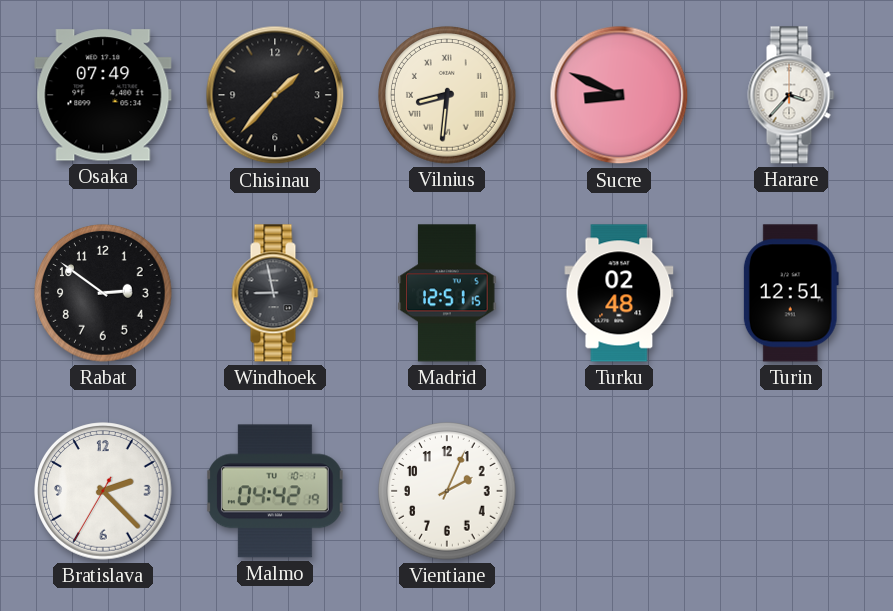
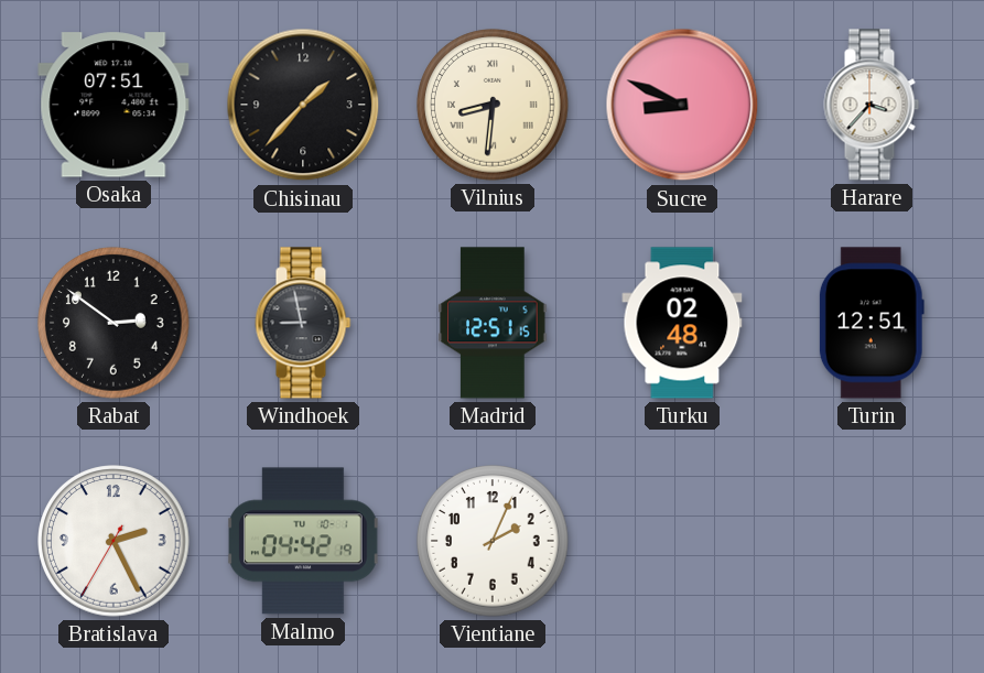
Osaka: 07:49 -> 07:51
Bratislava: 2:22 -> 2:25
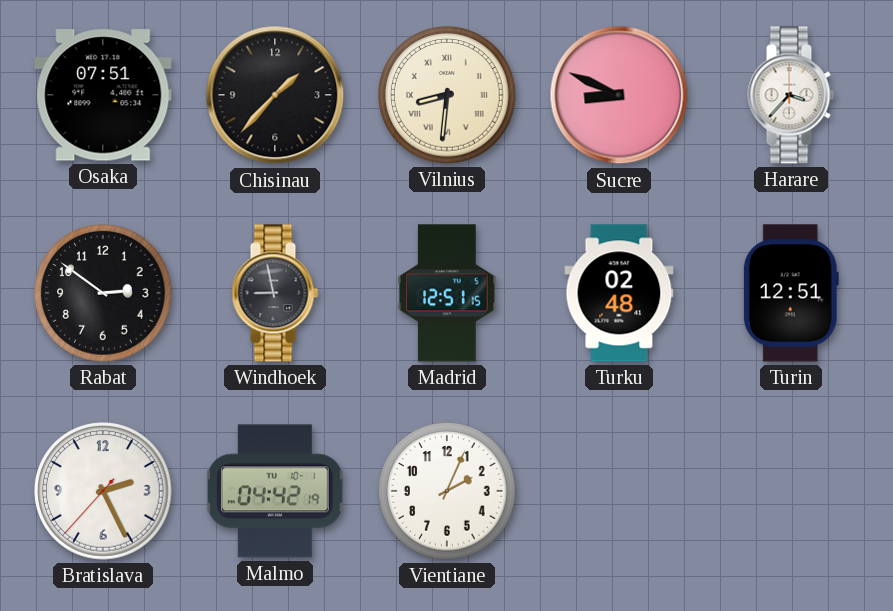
Bratislava: 2:25:35 -> 2:25:37
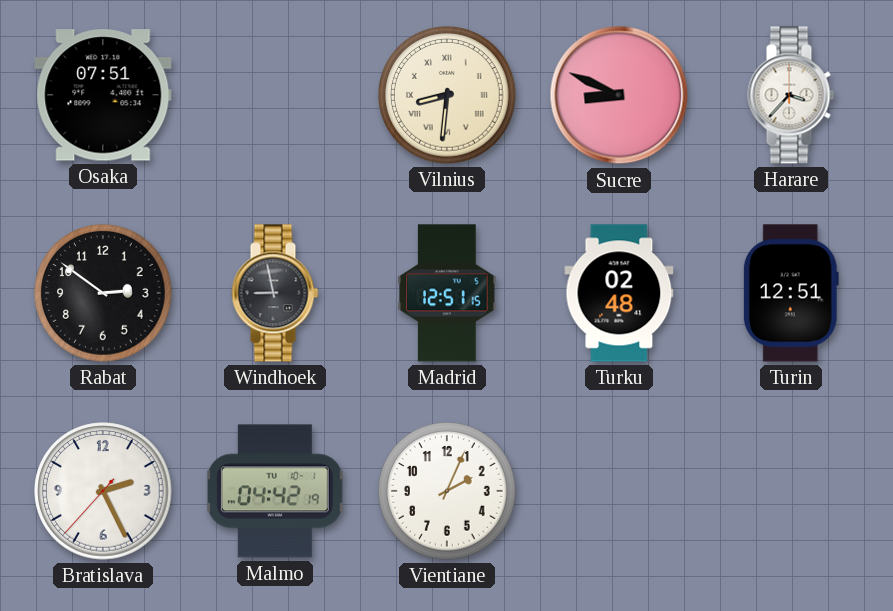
Chisinau: 1:37 -> none
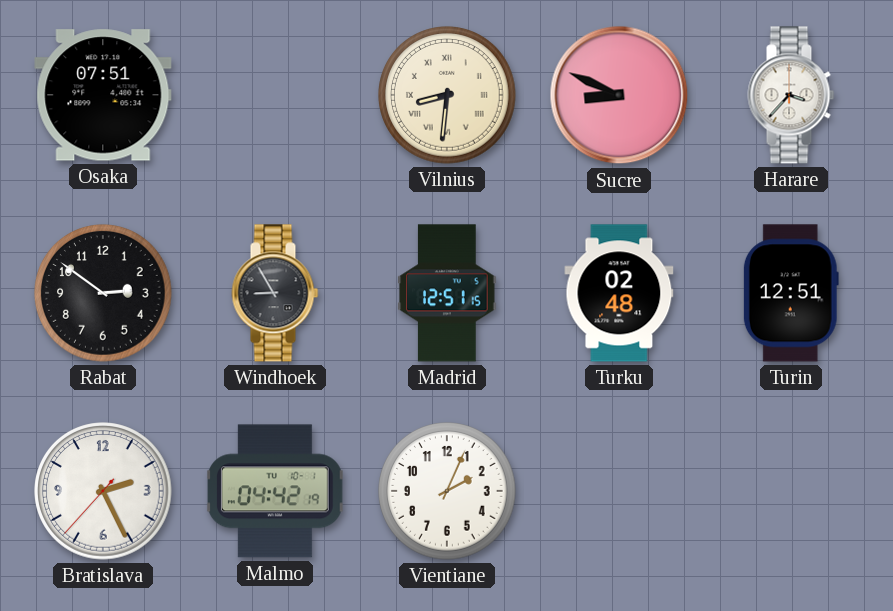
Windhoek: 8:58 -> 8:55
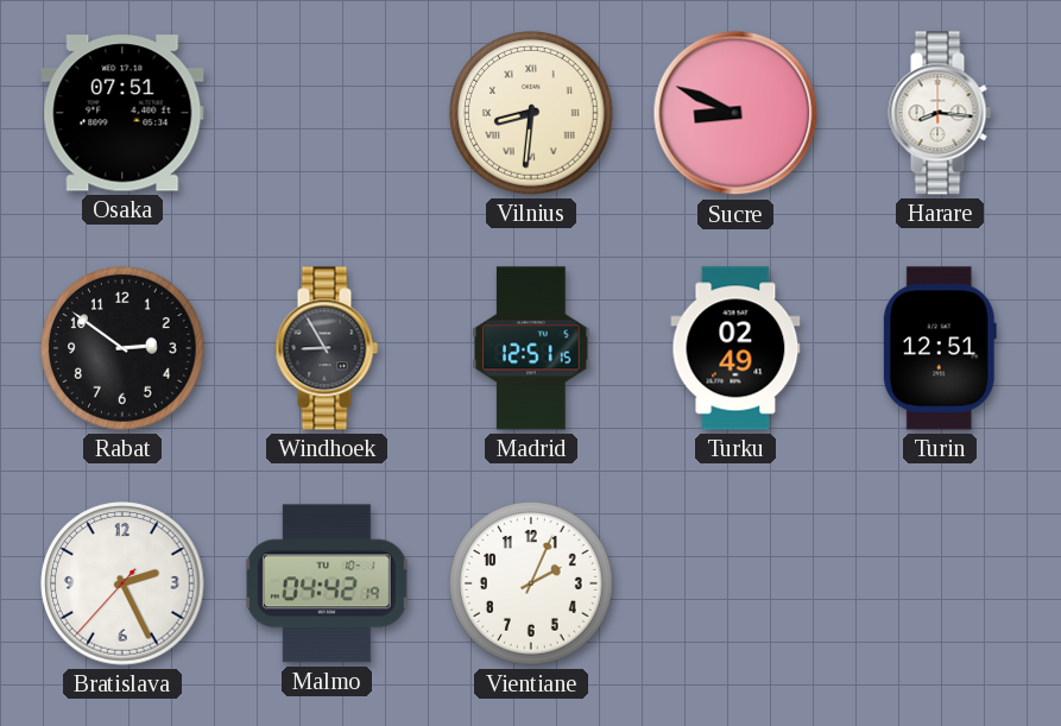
Harare: 3:37 -> 8:16
Turku: 02:48 -> 02:49
